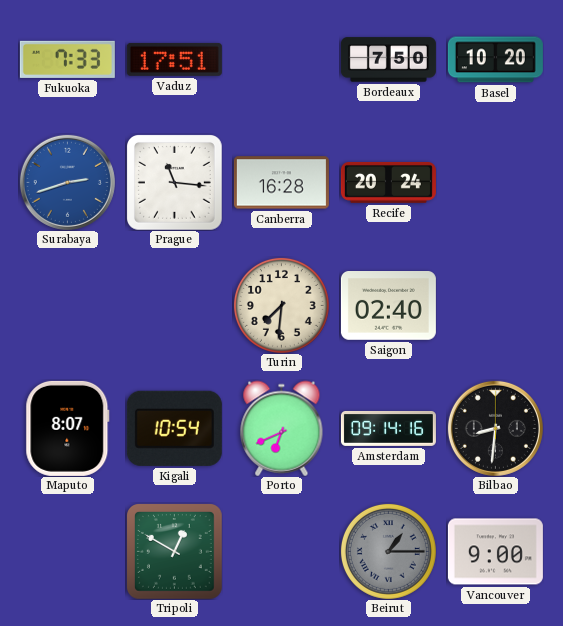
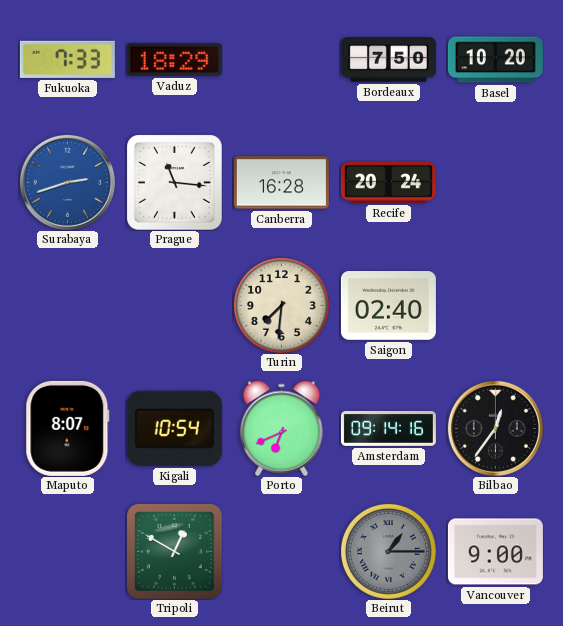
Vaduz: 17:51 -> 18:29
Bilbao: 8:31 -> 12:36
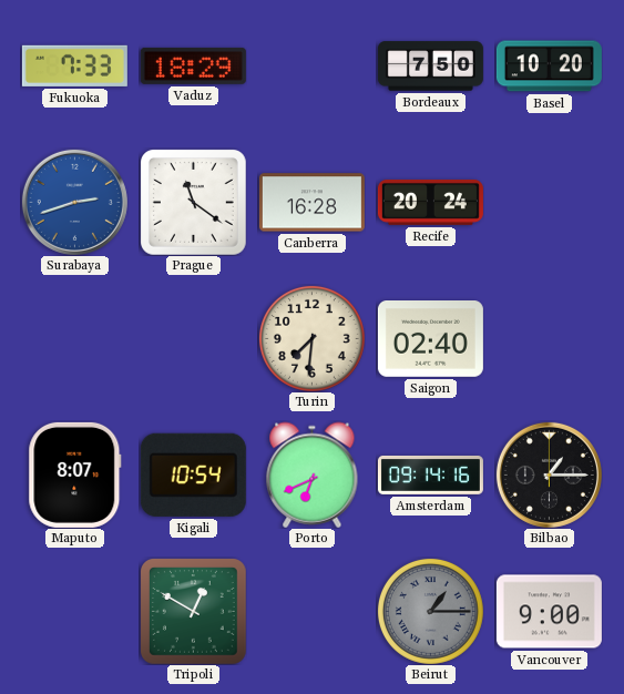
Prague: 11:16 -> 11:21
Bilbao: 12:36 -> 1:15
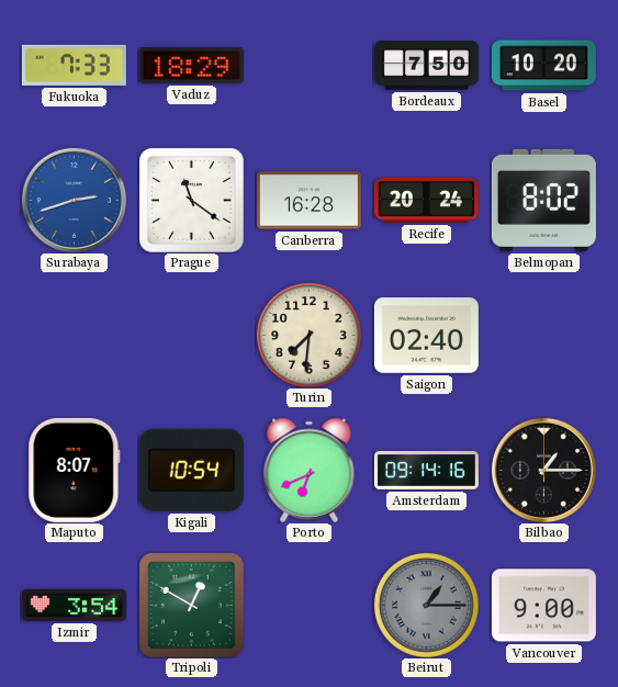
Belmopan: none -> 8:02
Izmir: none -> 3:54
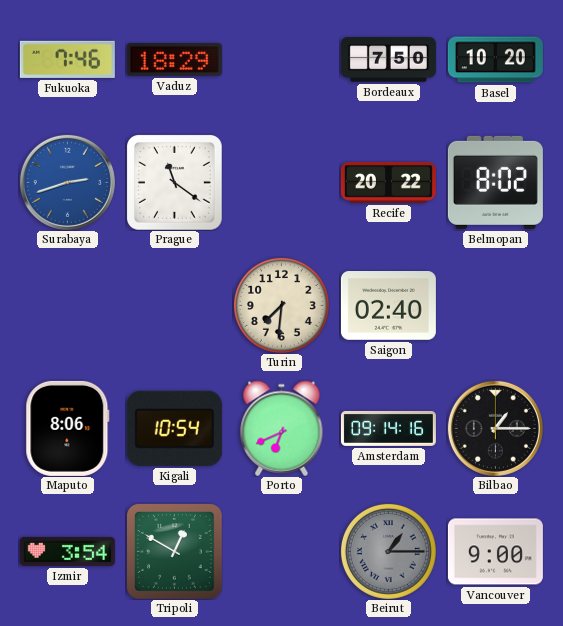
Fukuoka: 7:33 -> 7:46
Canberra: 16:28 -> none
Recife: 20:24 -> 20:22
Maputo: 8:07 -> 8:06
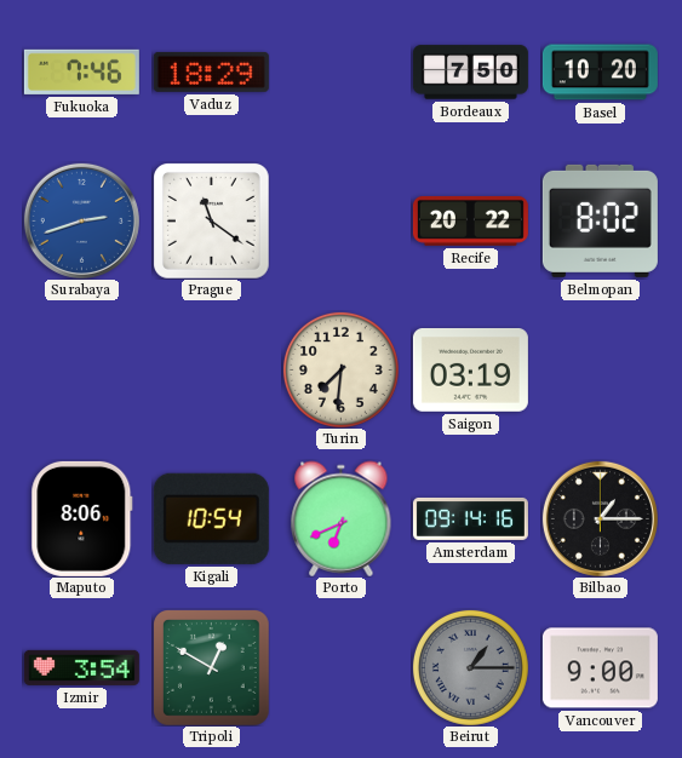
Saigon: 02:40 -> 03:19
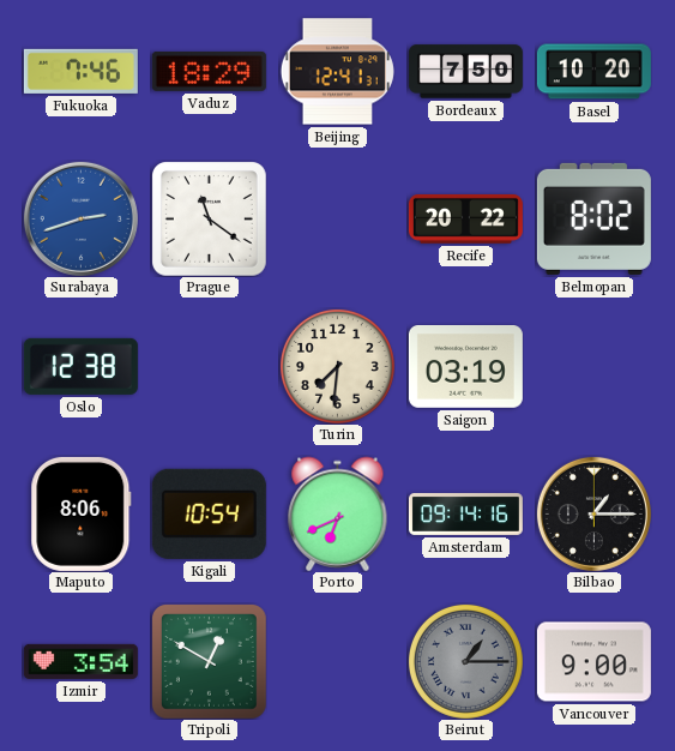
Beijing: none -> 12:41
Oslo: none -> 12:38
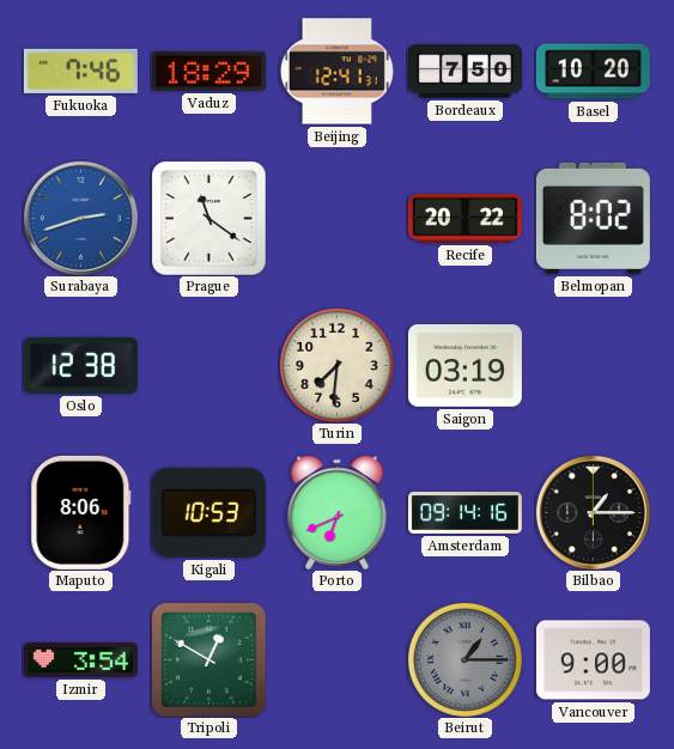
Kigali: 10:54 -> 10:53
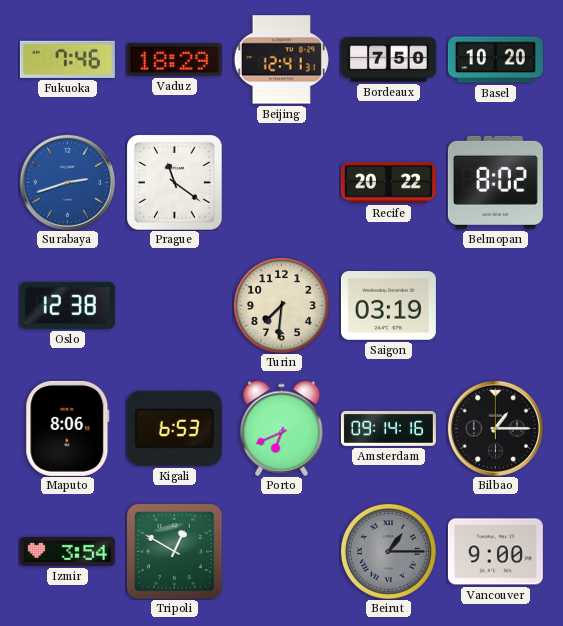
Kigali: 10:53 -> 6:53
